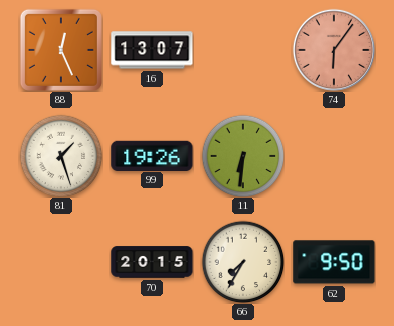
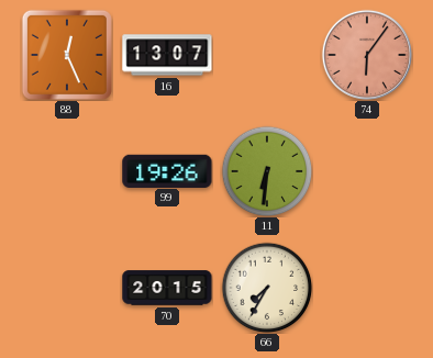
81: 1:27 -> none
62: 9:50 -> none
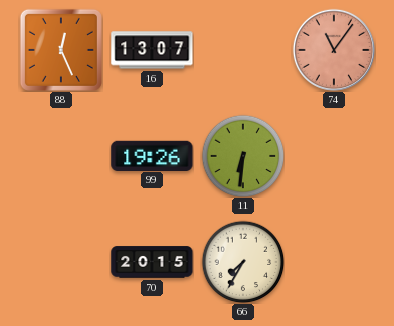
74: 6:06 -> 11:06
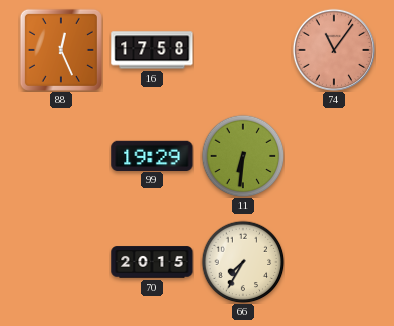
16: 13:07 -> 17:58
99: 19:26 -> 19:29
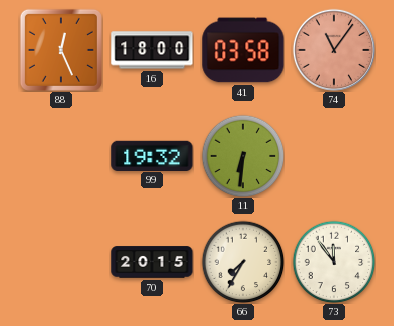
16: 17:58 -> 18:00
41: none -> 03:58
99: 19:29 -> 19:32
73: none -> 11:54
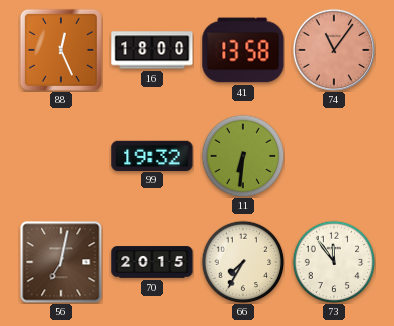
41: 03:58 -> 13:58
56: none -> 7:02
